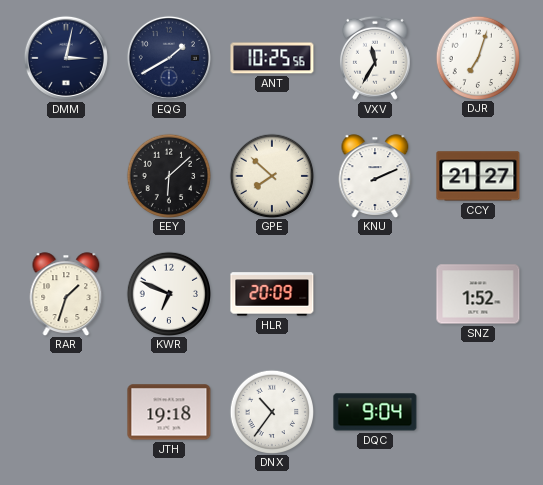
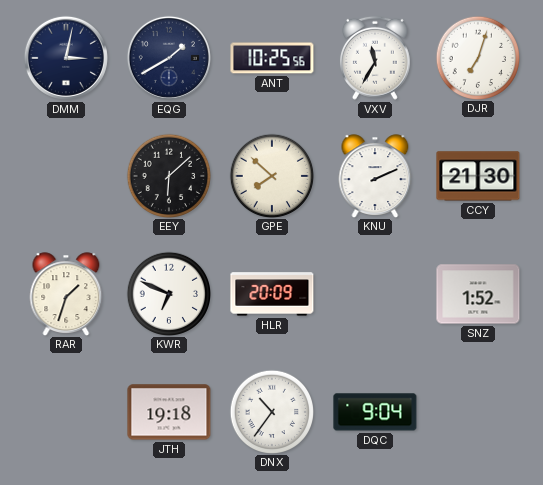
CCY: 21:27 -> 21:30
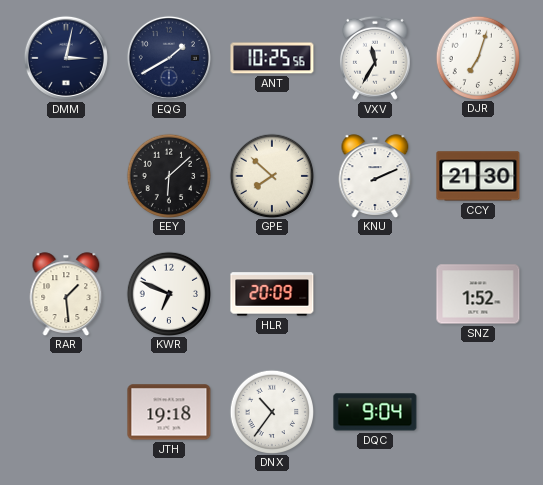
RAR: 1:33 -> 1:29
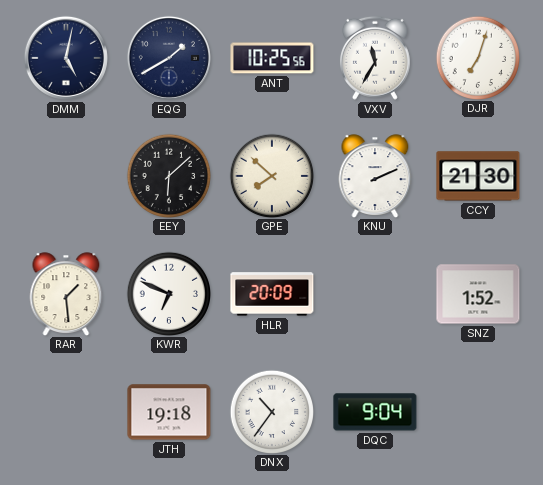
DMM: 3:02 -> 5:02
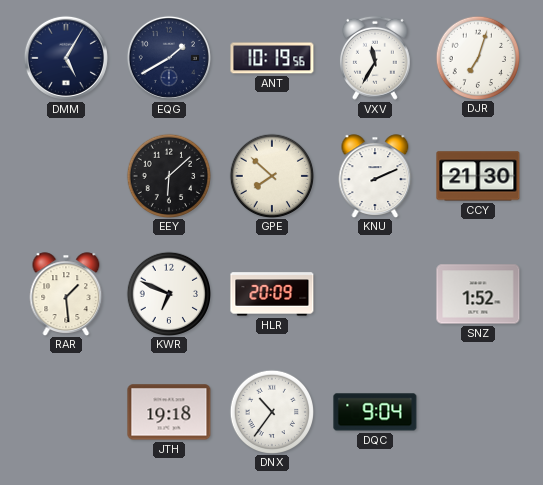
DMM: 5:02 -> 5:05
ANT: 10:25 -> 10:19
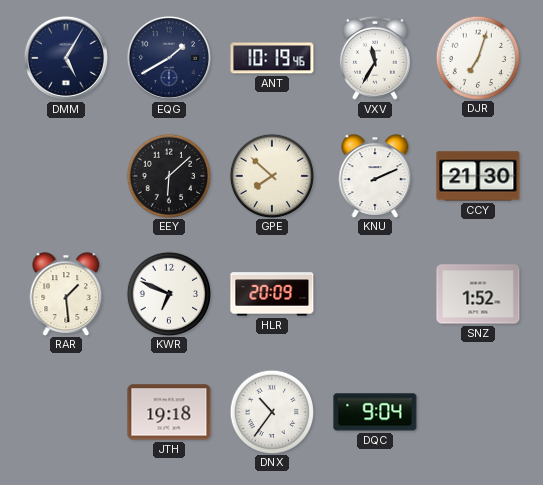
ANT: 10:19:56 -> 10:19:46
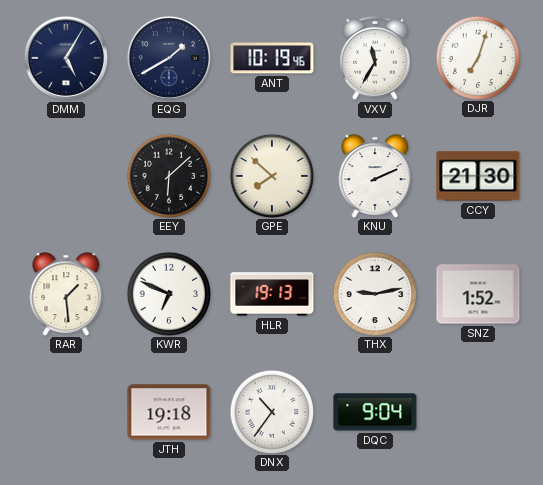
HLR: 20:09 -> 19:13
THX: none -> 9:13
